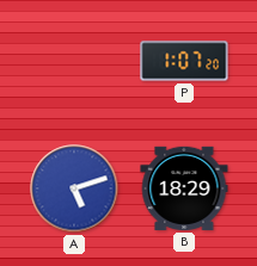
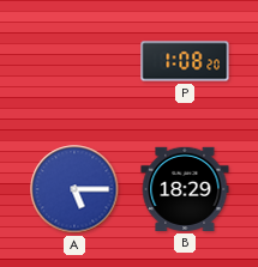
P: 1:07 -> 1:08
A: 5:12 -> 5:15
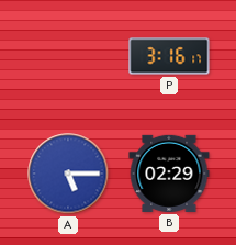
P: 1:08 -> 3:16
B: 18:29 -> 02:29
